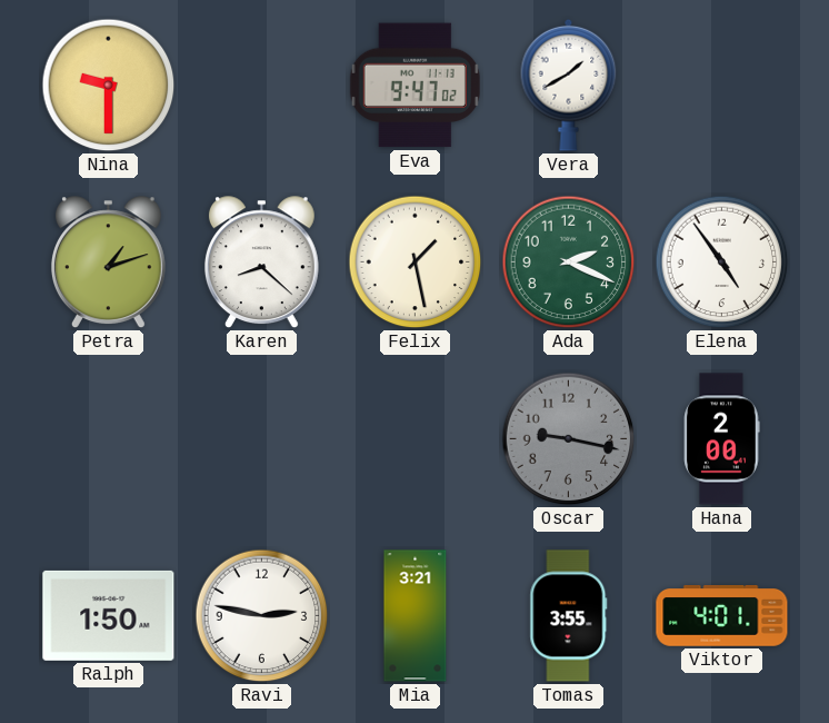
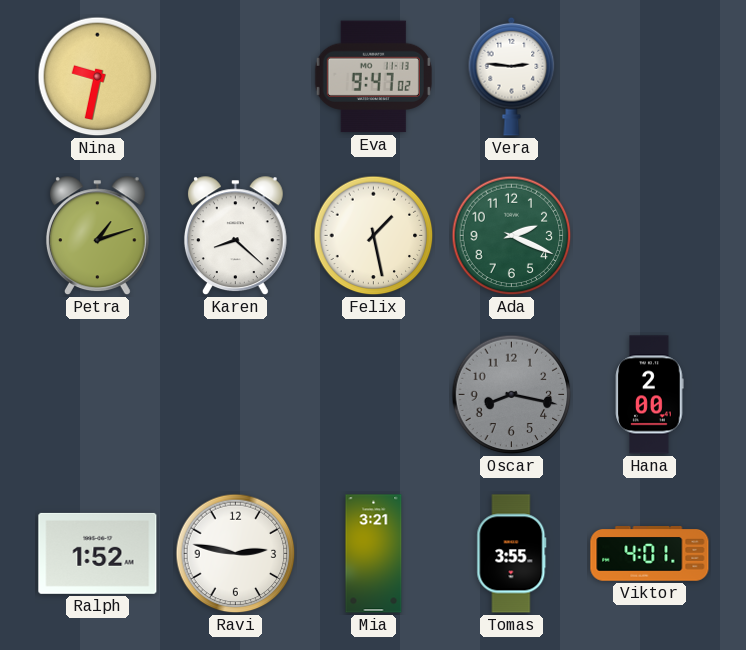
Nina: 9:30 -> 9:32
Vera: 1:40 -> 2:46
Elena: 4:54 -> none
Oscar: 9:17 -> 8:17
Ralph: 1:50 -> 1:52
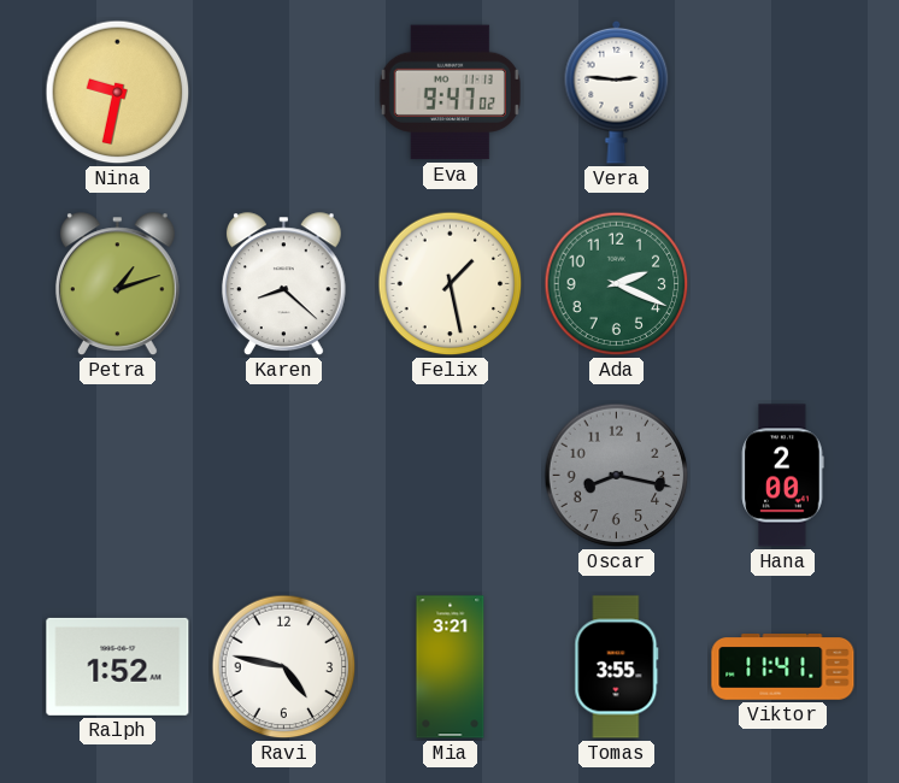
Ravi: 2:47 -> 4:47
Viktor: 4:01 -> 11:41
